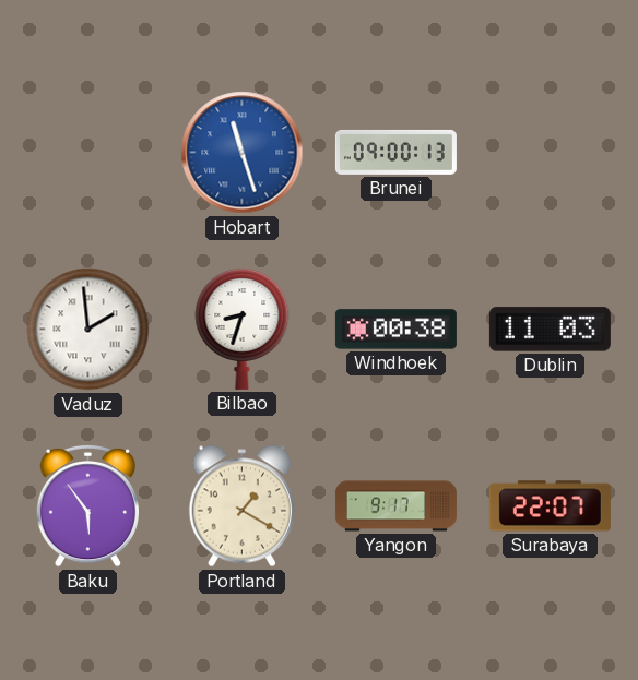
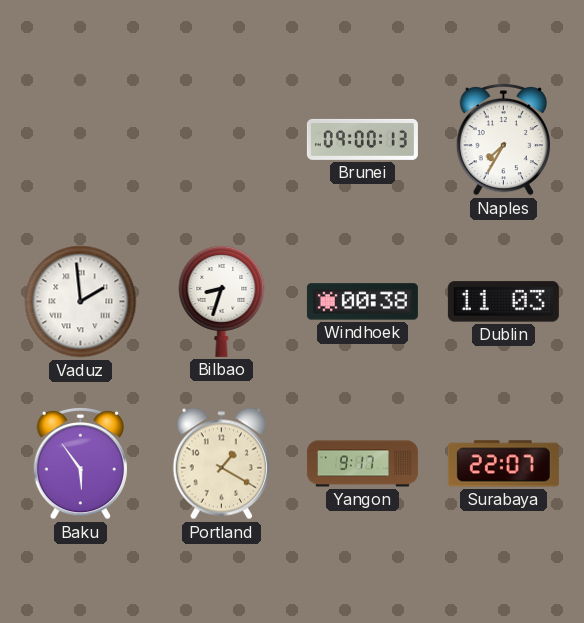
Hobart: 11:27 -> none
Naples: none -> 7:35
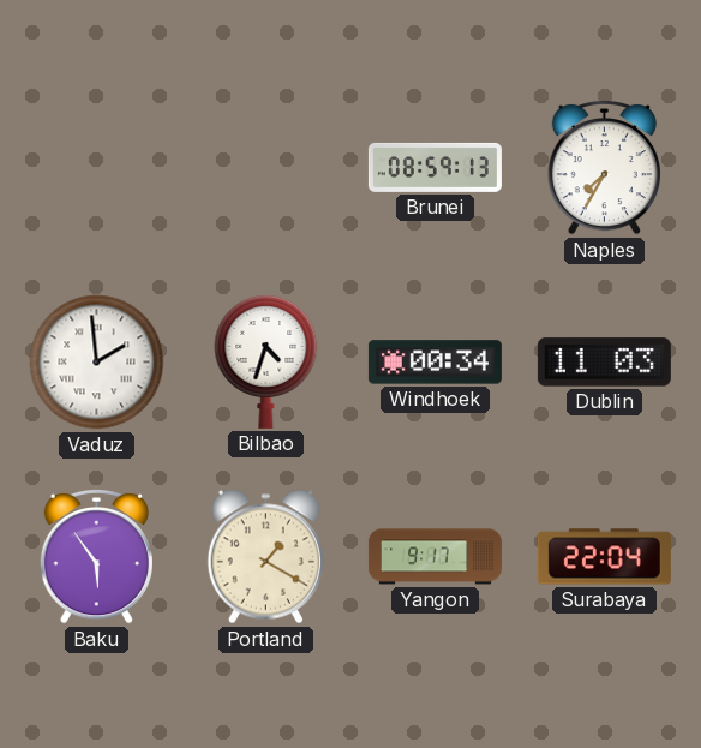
Brunei: 09:00 -> 08:59
Bilbao: 8:33 -> 4:33
Windhoek: 00:38 -> 00:34
Surabaya: 22:07 -> 22:04
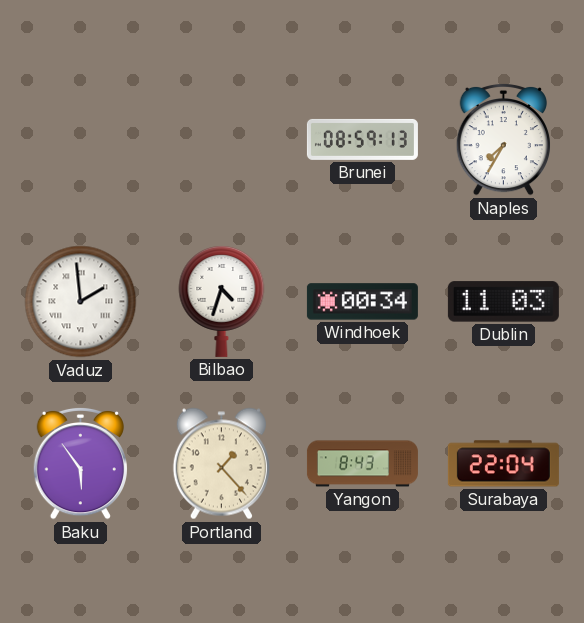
Portland: 1:20 -> 1:23
Yangon: 9:17 -> 8:43
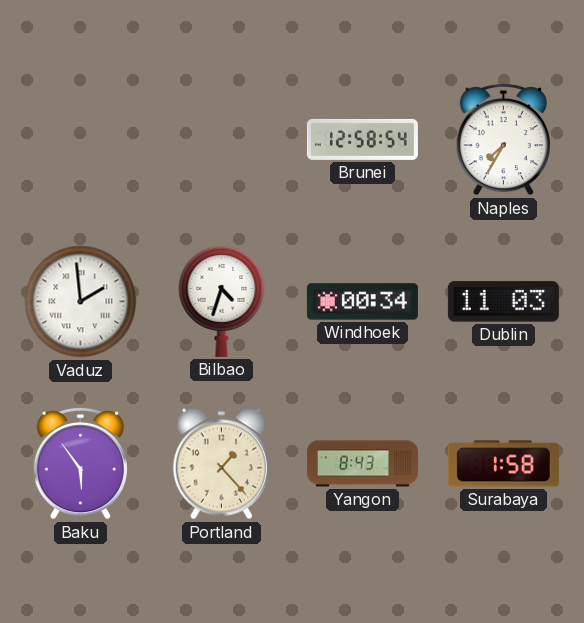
Brunei: 08:59 -> 12:58
Surabaya: 22:04 -> 1:58
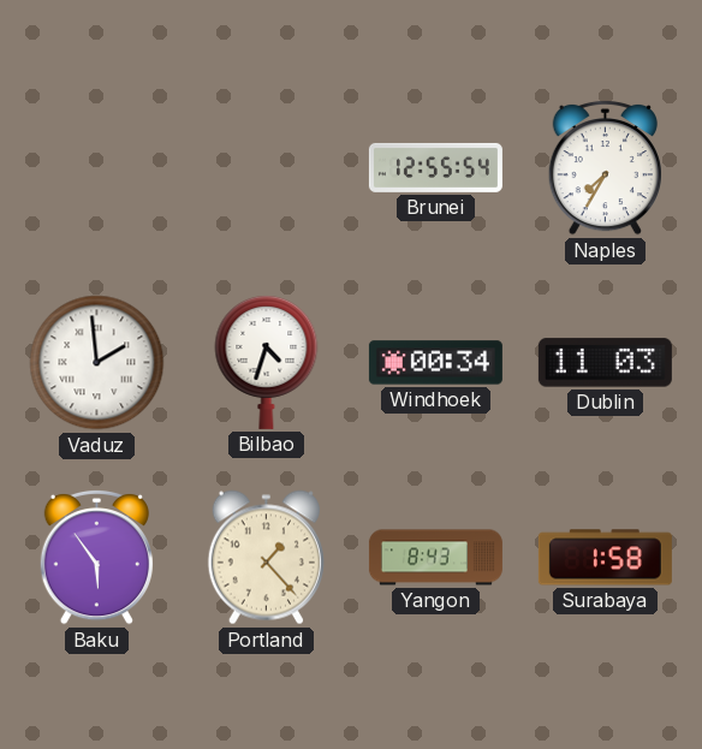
Brunei: 12:58 -> 12:55
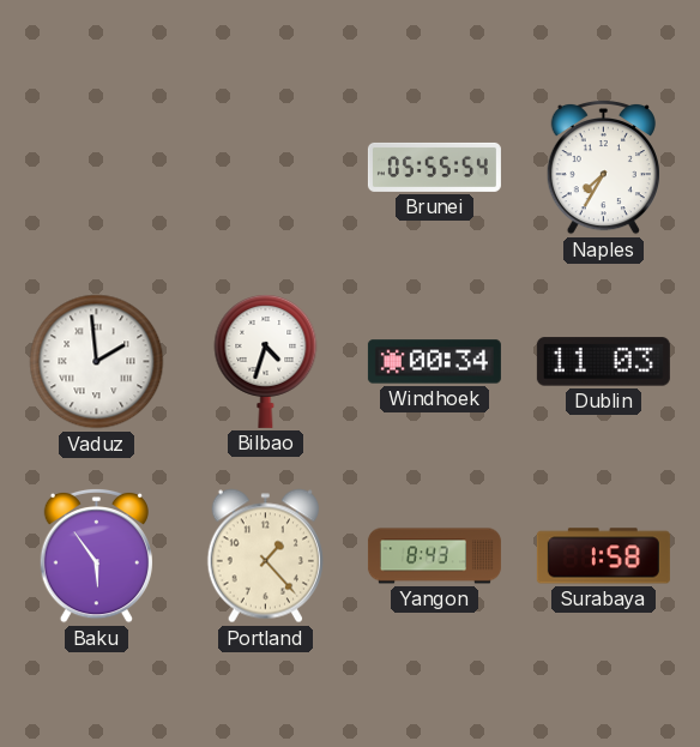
Brunei: 12:55 -> 05:55
